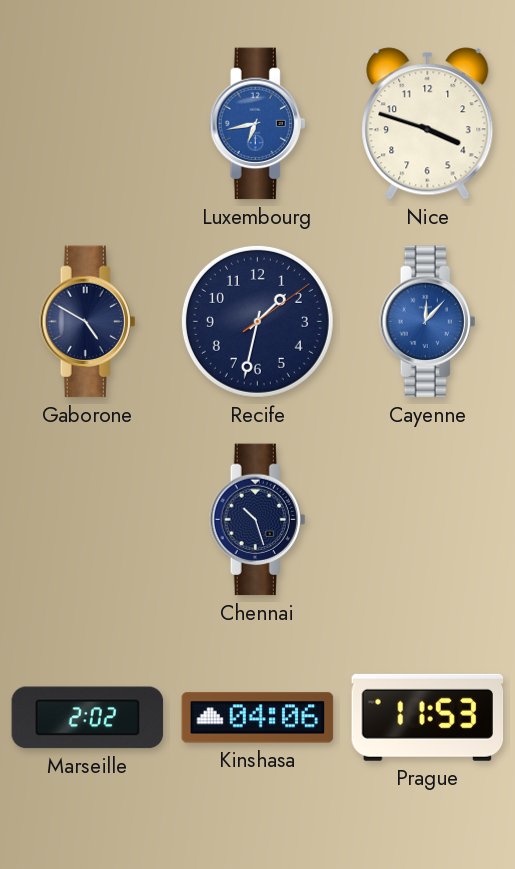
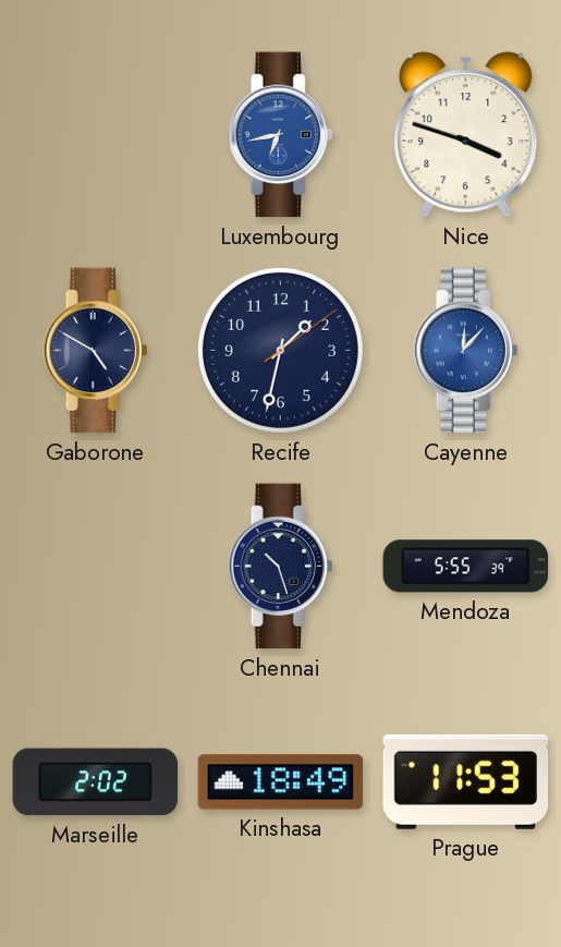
Mendoza: none -> 5:55
Kinshasa: 04:06 -> 18:49
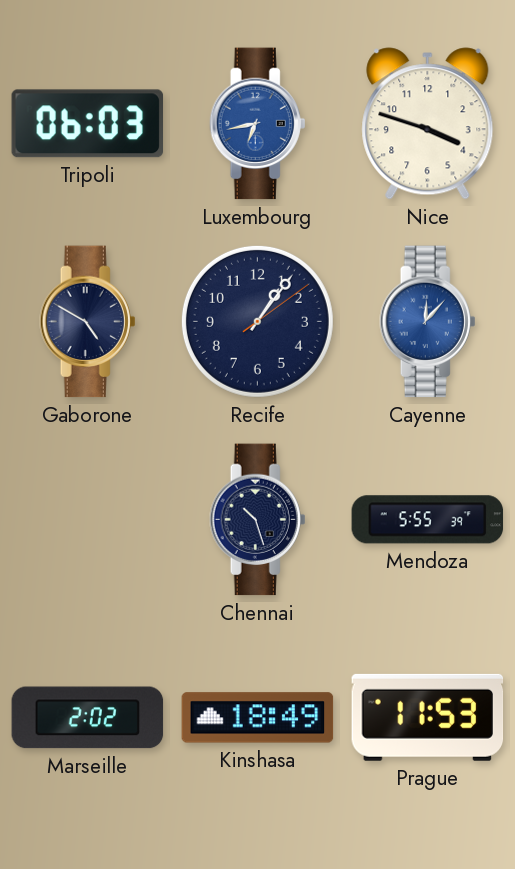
Tripoli: none -> 06:03
Recife: 1:32 -> 1:06
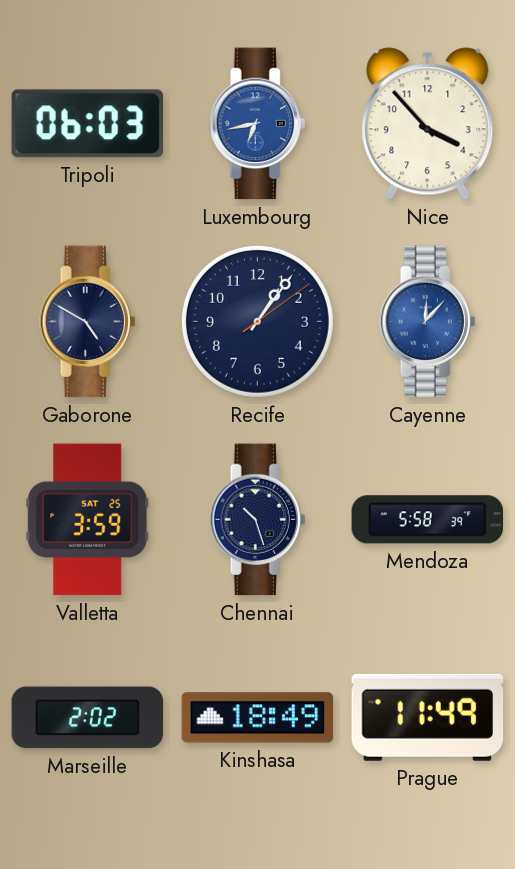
Nice: 3:48 -> 3:53
Valletta: none -> 3:59
Mendoza: 5:55 -> 5:58
Prague: 11:53 -> 11:49
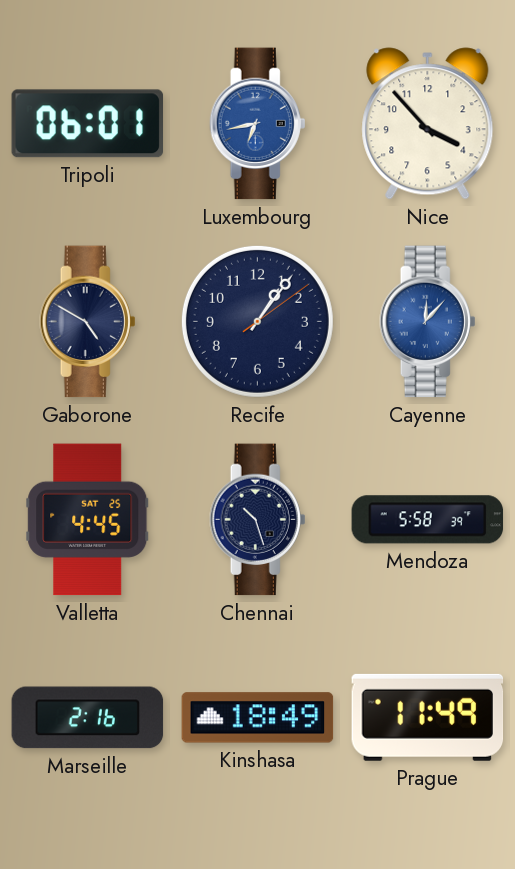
Tripoli: 06:03 -> 06:01
Valletta: 3:59 -> 4:45
Marseille: 2:02 -> 2:16
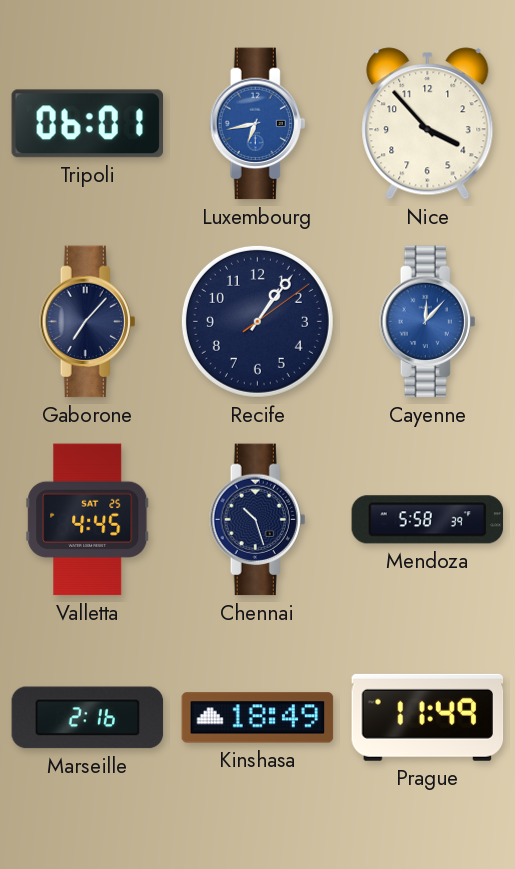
Gaborone: 4:50 -> 7:07
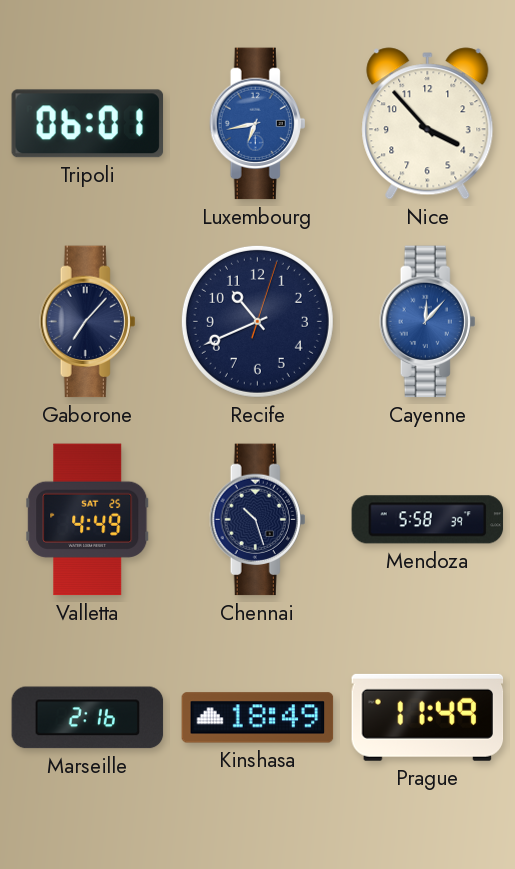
Recife: 1:06 -> 10:41
Valletta: 4:45 -> 4:49
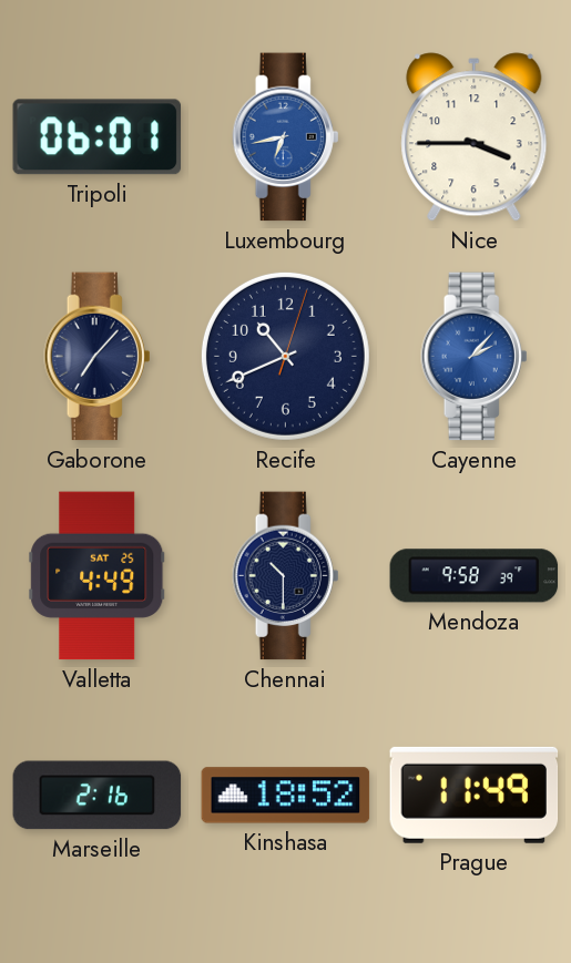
Nice: 3:53 -> 3:45
Cayenne: 12:07 -> 2:07
Chennai: 10:27 -> 10:30
Mendoza: 5:58 -> 9:58
Kinshasa: 18:49 -> 18:52
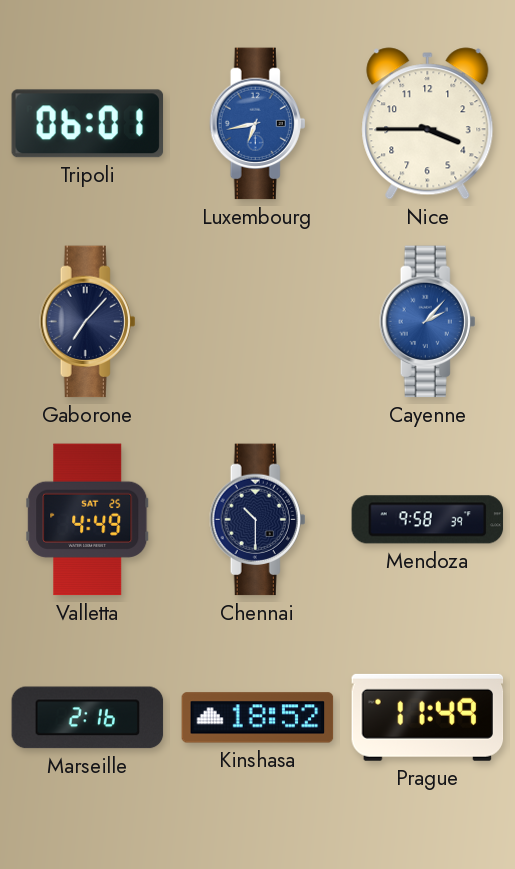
Recife: 10:41 -> none
